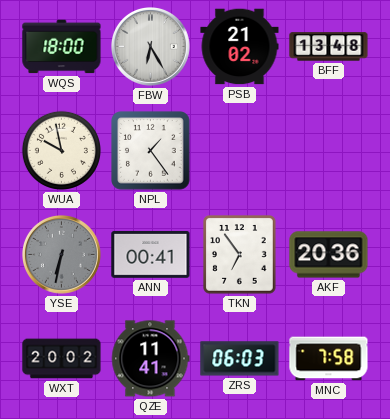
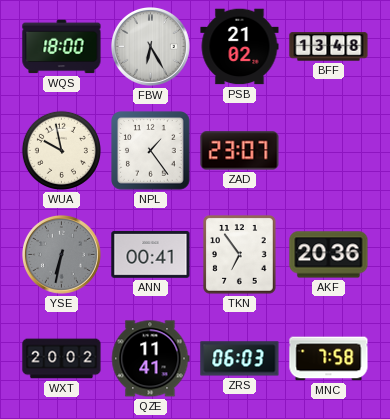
ZAD: none -> 23:07
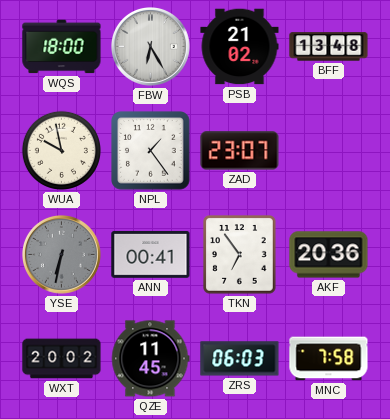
QZE: 11:41 -> 11:45
